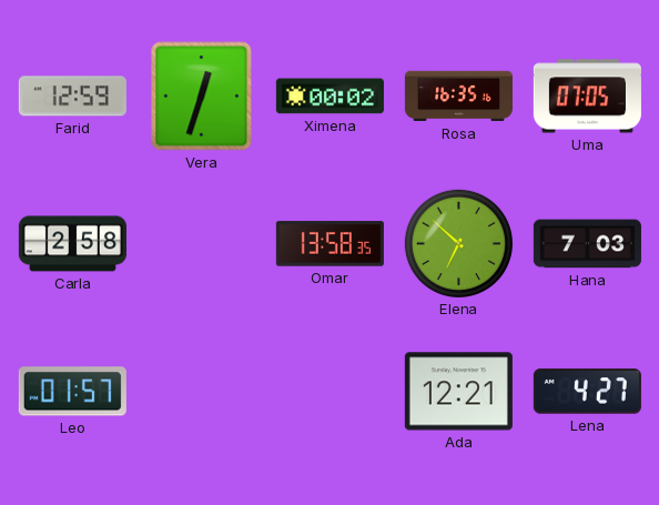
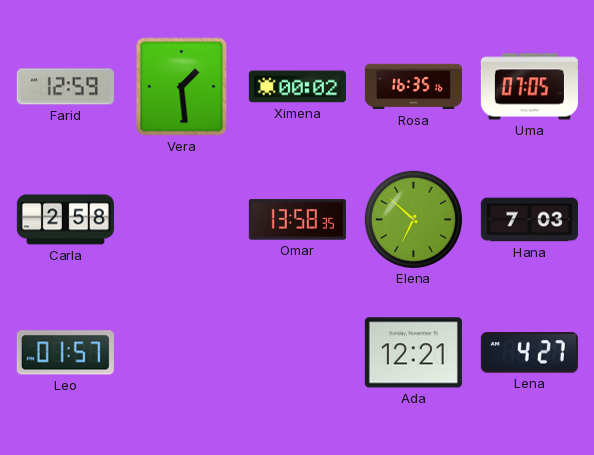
Vera: 12:33 -> 1:29
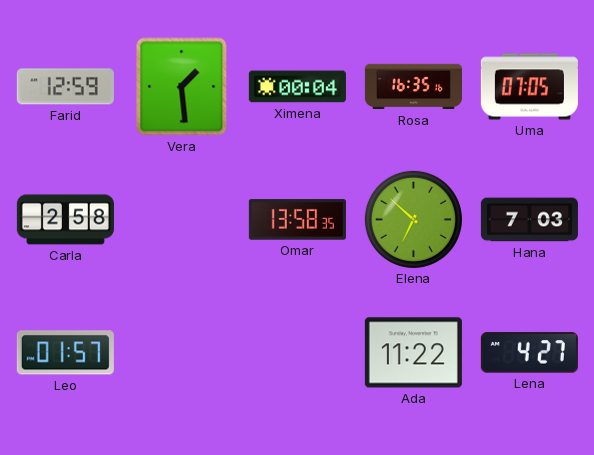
Ximena: 00:02 -> 00:04
Ada: 12:21 -> 11:22
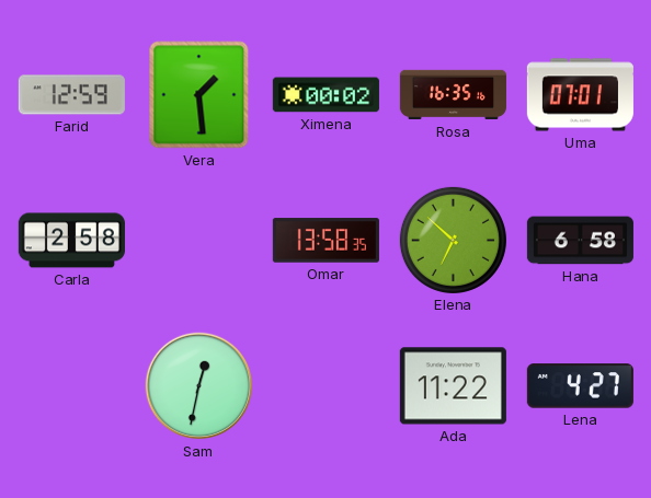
Ximena: 00:04 -> 00:02
Uma: 07:05 -> 07:01
Hana: 7:03 -> 6:58
Leo: 01:57 -> none
Sam: none -> 12:32
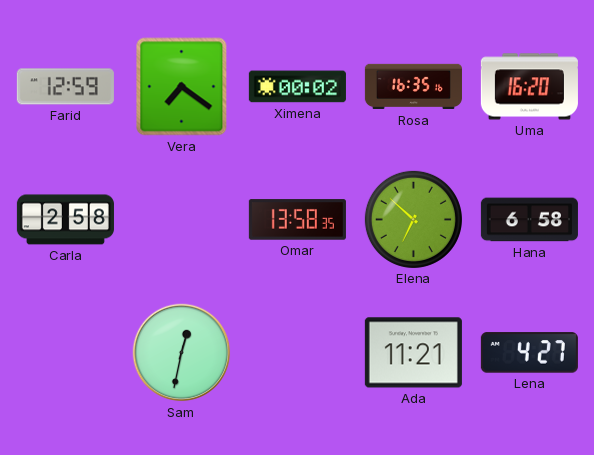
Vera: 1:29 -> 7:21
Uma: 07:01 -> 16:20
Ada: 11:22 -> 11:21
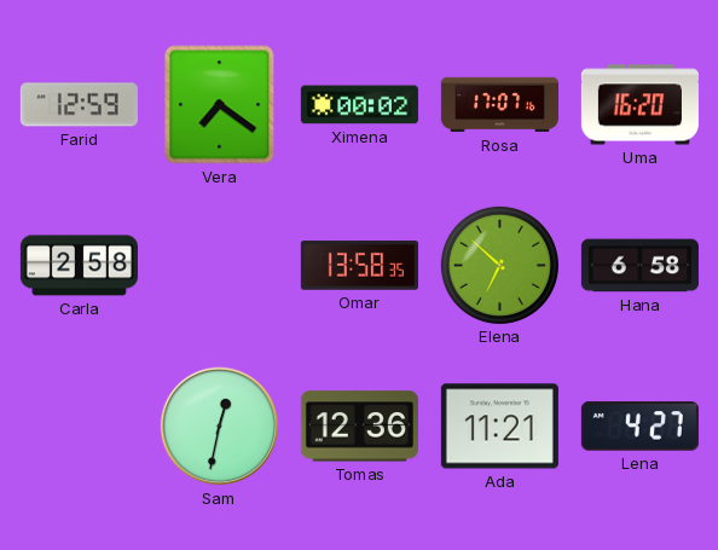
Rosa: 16:35 -> 17:07
Tomas: none -> 12:36
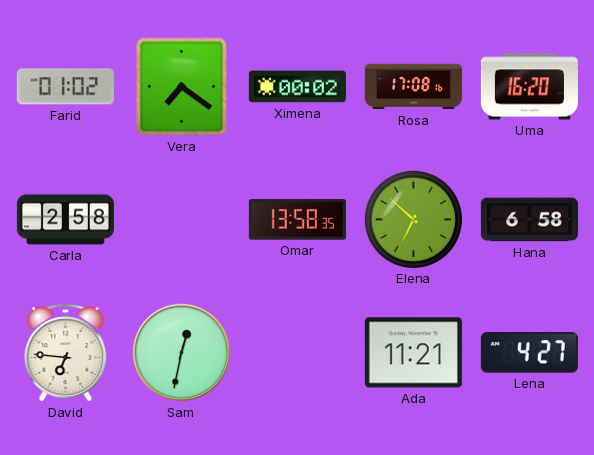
Farid: 12:59 -> 01:02
Rosa: 17:07 -> 17:08
David: none -> 6:46
Tomas: 12:36 -> none
